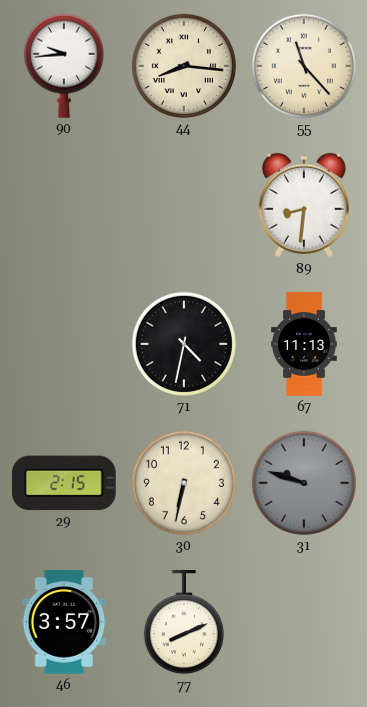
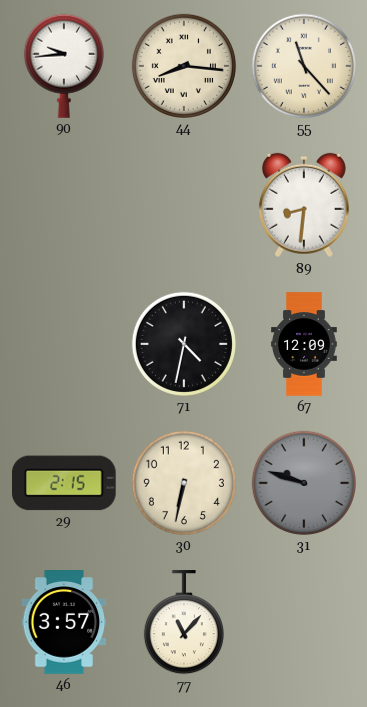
67: 11:13 -> 12:09
77: 8:11 -> 11:07
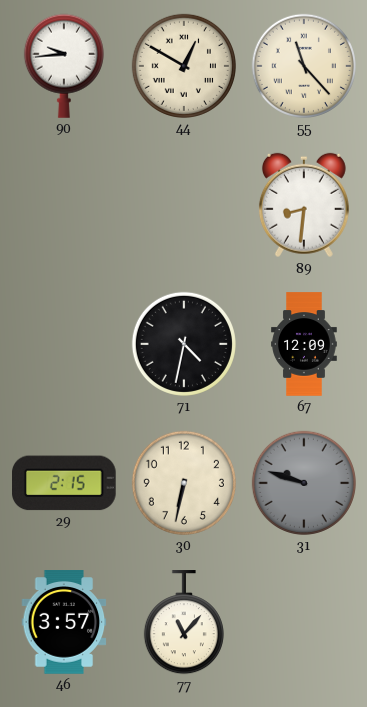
44: 8:16 -> 12:50
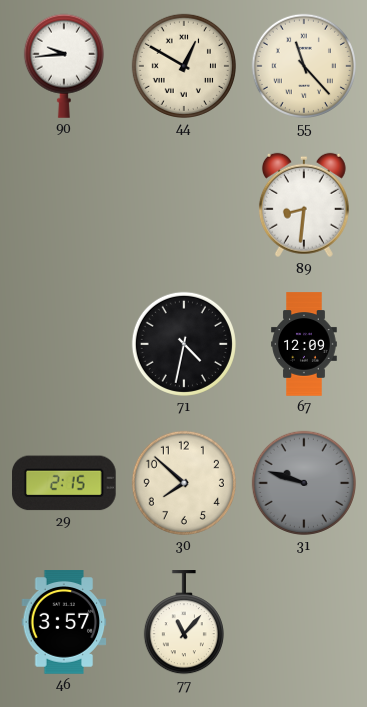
30: 6:32 -> 7:52
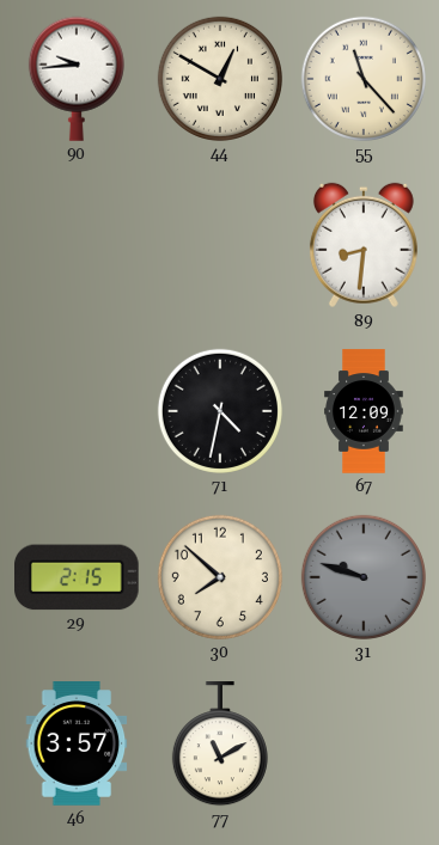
77: 11:07 -> 11:10
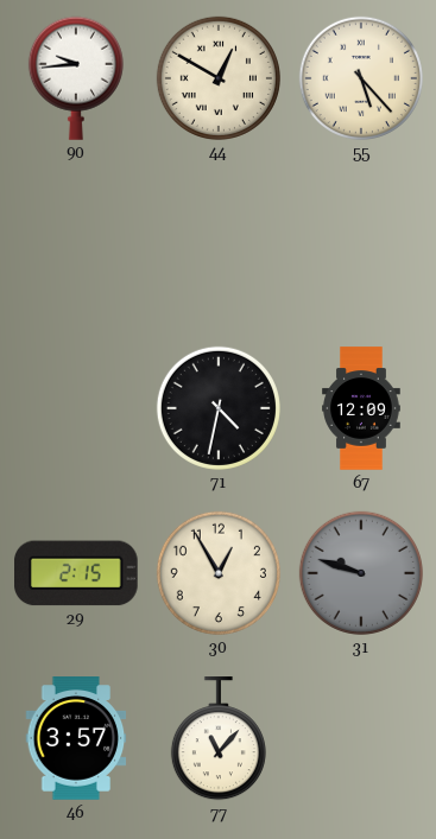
55: 11:23 -> 5:23
89: 8:31 -> none
30: 7:52 -> 12:55
77: 11:10 -> 11:07
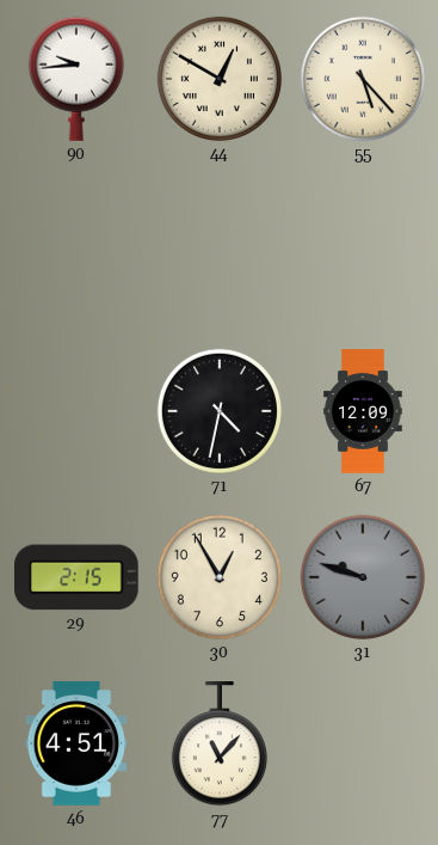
46: 3:57 -> 4:51
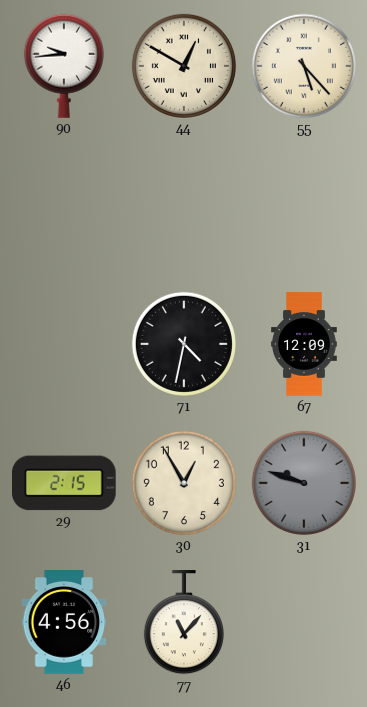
46: 4:51 -> 4:56
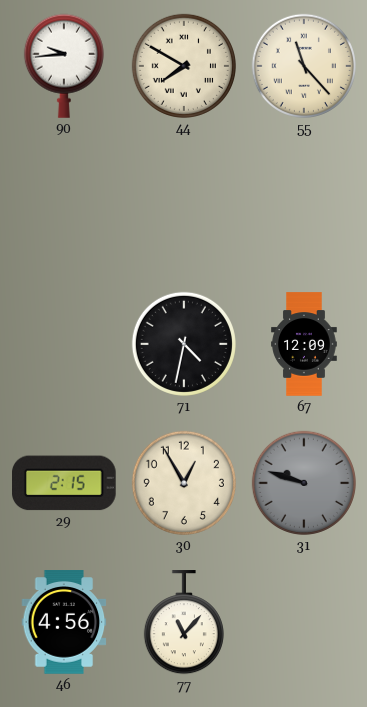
44: 12:50 -> 7:50
55: 5:23 -> 11:23
